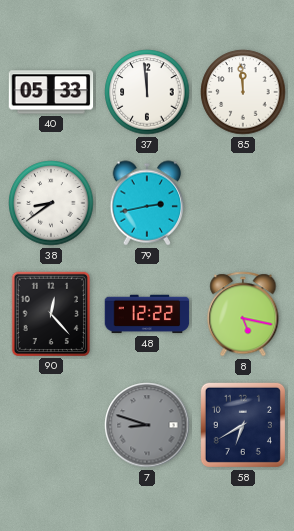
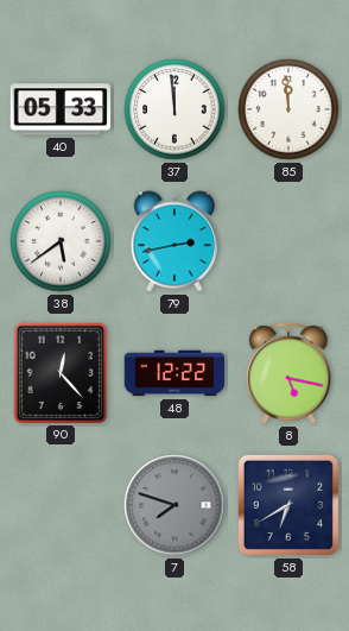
38: 8:39 -> 5:39
7: 8:48 -> 7:48
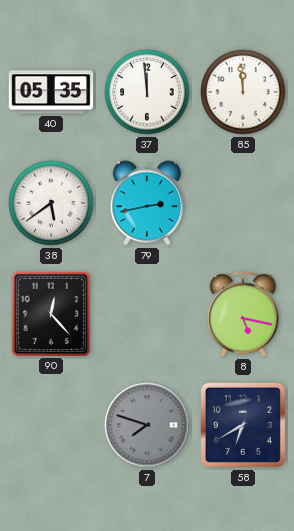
40: 05:33 -> 05:35
48: 12:22 -> none
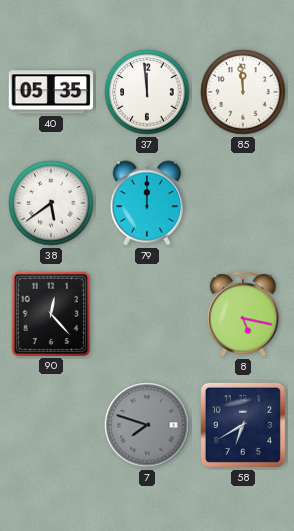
79: 2:43 -> 12:00
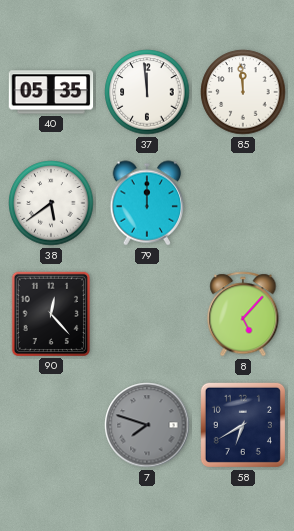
8: 5:17 -> 5:07
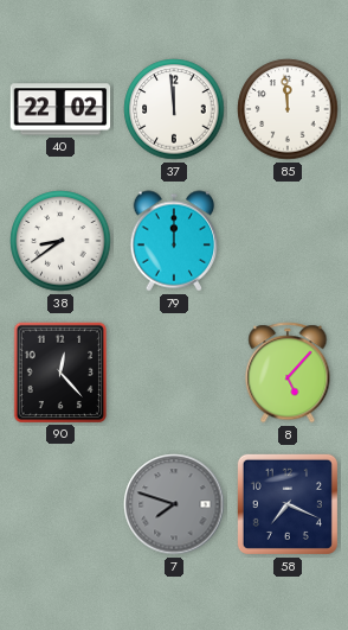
40: 05:35 -> 22:02
38: 5:39 -> 8:39
58: 6:40 -> 7:19
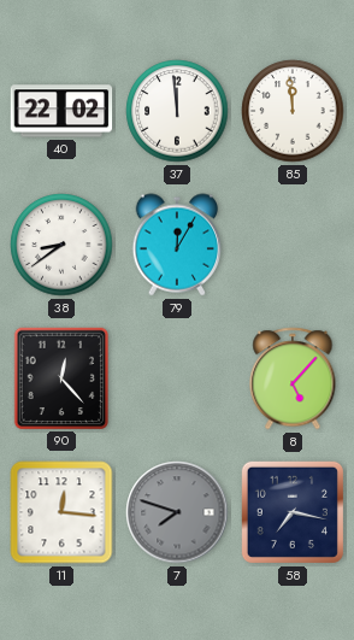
79: 12:00 -> 12:05
11: none -> 12:16
58: 7:19 -> 7:17
